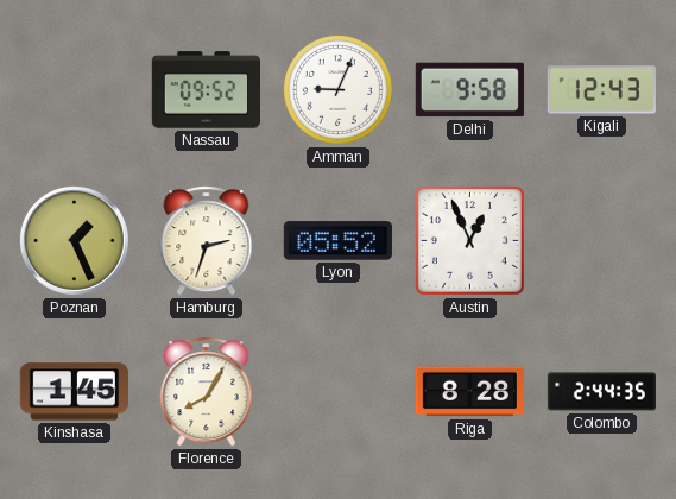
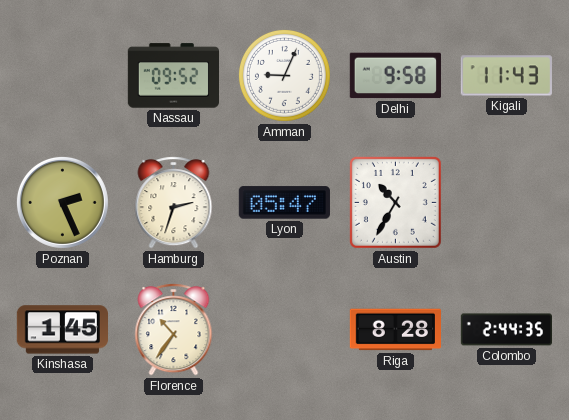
Kigali: 12:43 -> 11:43
Poznan: 1:26 -> 2:26
Lyon: 05:52 -> 05:47
Austin: 12:56 -> 10:35
Florence: 8:05 -> 10:36
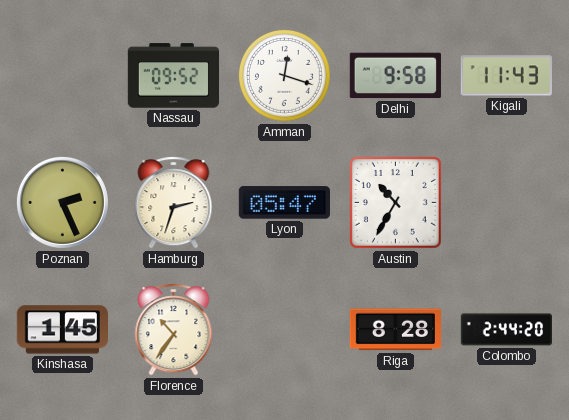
Amman: 9:04 -> 12:18
Colombo: 2:44:35 -> 2:44:20
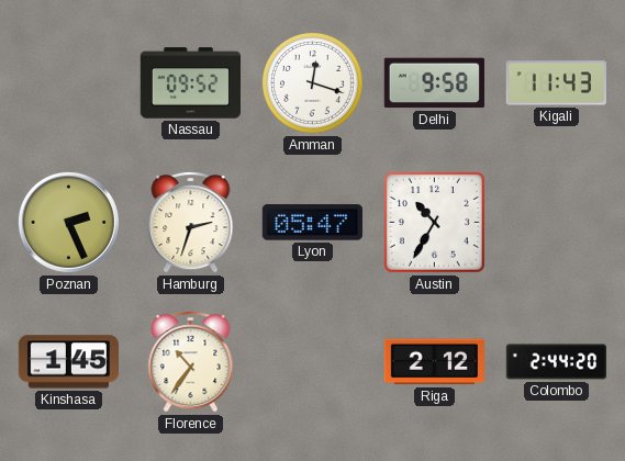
Riga: 8:28 -> 2:12
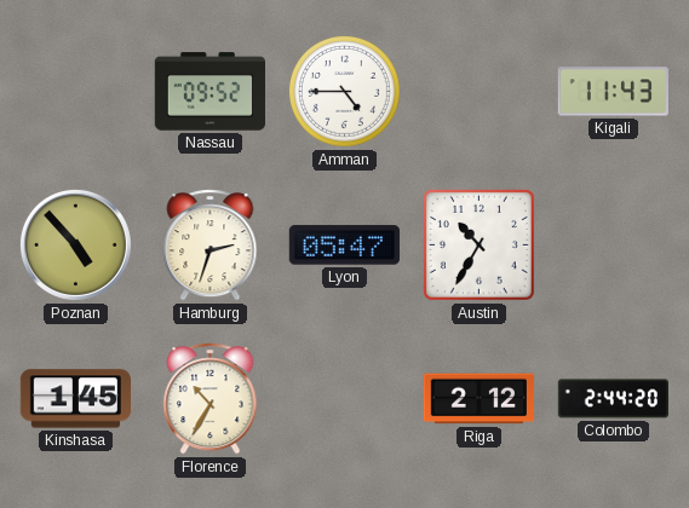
Amman: 12:18 -> 4:45
Delhi: 9:58 -> none
Poznan: 2:26 -> 4:53
Florence: 10:36 -> 10:35
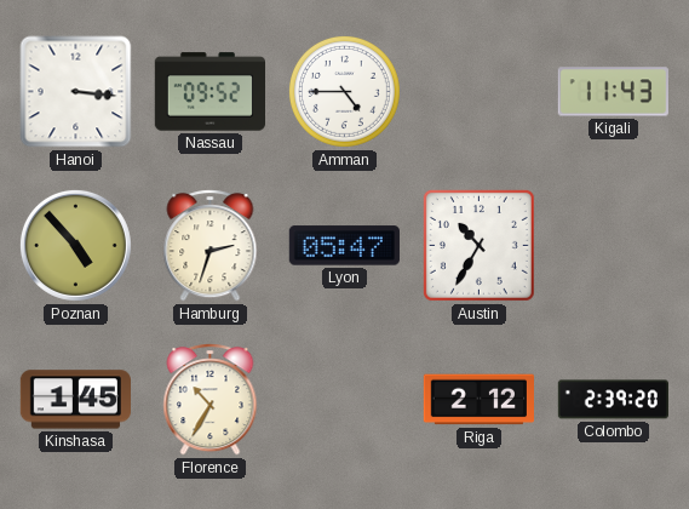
Hanoi: none -> 3:16
Colombo: 2:44 -> 2:39
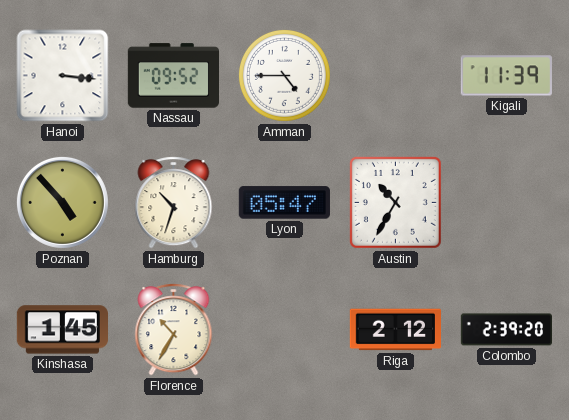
Kigali: 11:43 -> 11:39
Hamburg: 2:33 -> 10:33
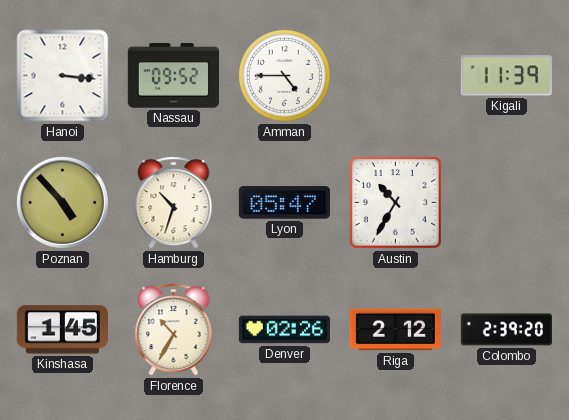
Denver: none -> 02:26
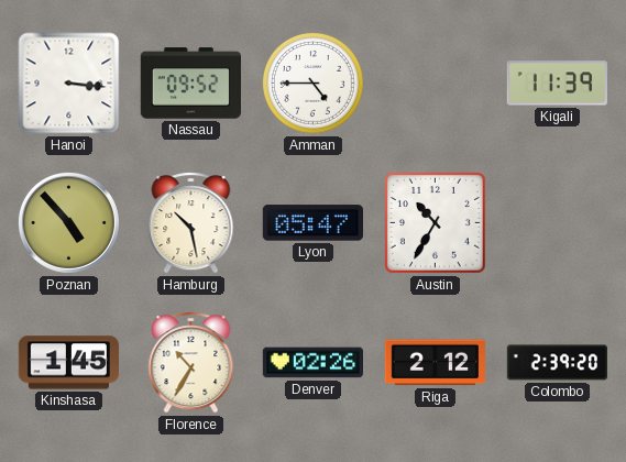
Hamburg: 10:33 -> 10:28
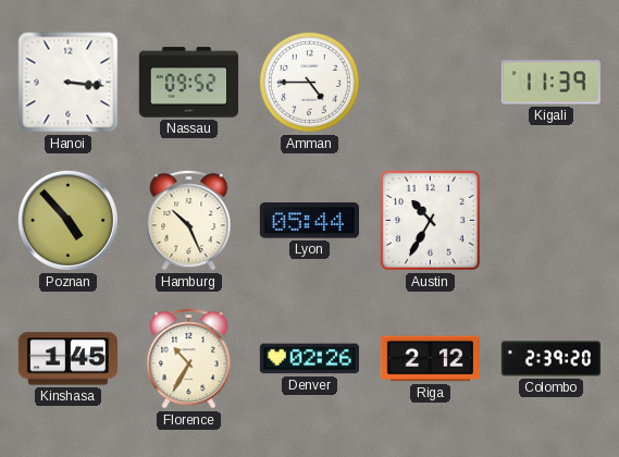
Hamburg: 10:28 -> 10:26
Lyon: 05:47 -> 05:44
